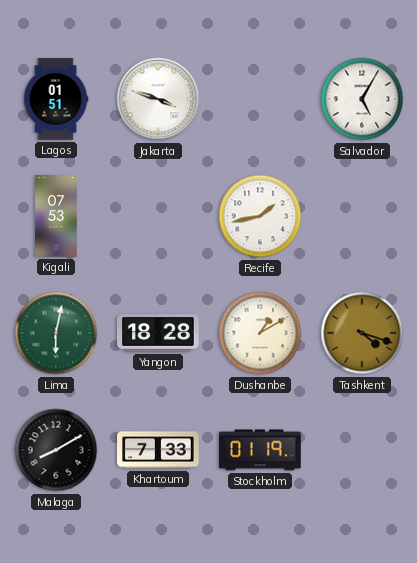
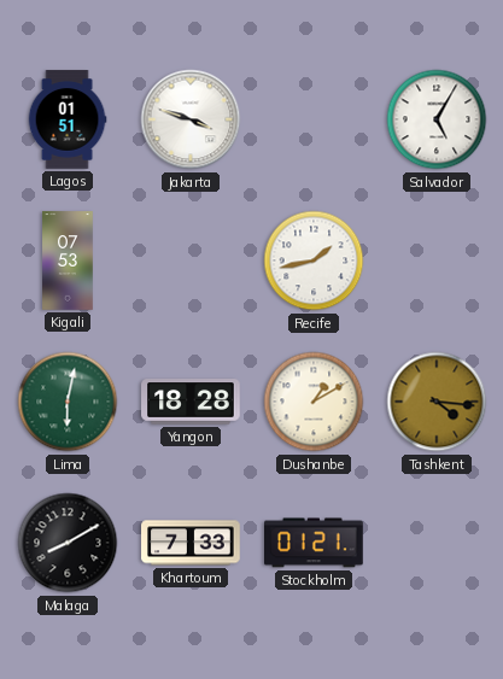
Tashkent: 4:18 -> 4:16
Stockholm: 01:19 -> 01:21
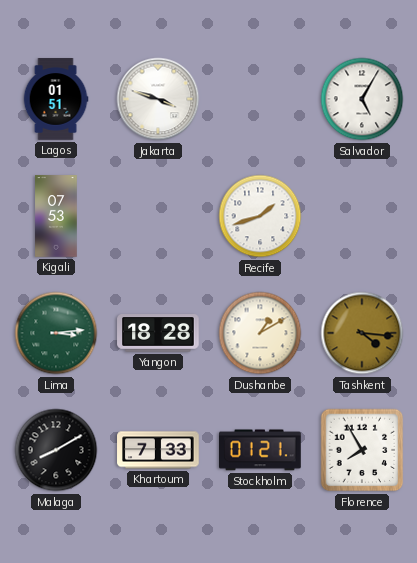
Recife: 1:43 -> 1:42
Lima: 6:02 -> 3:14
Florence: none -> 7:55
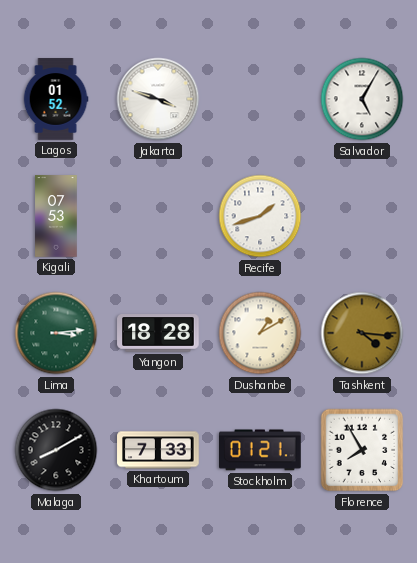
Lagos: 01:51 -> 01:52
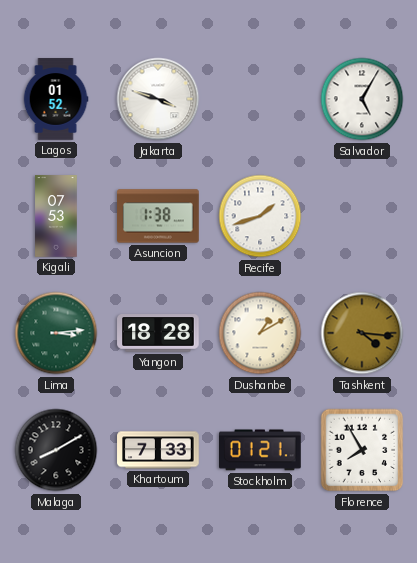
Asuncion: none -> 1:38
